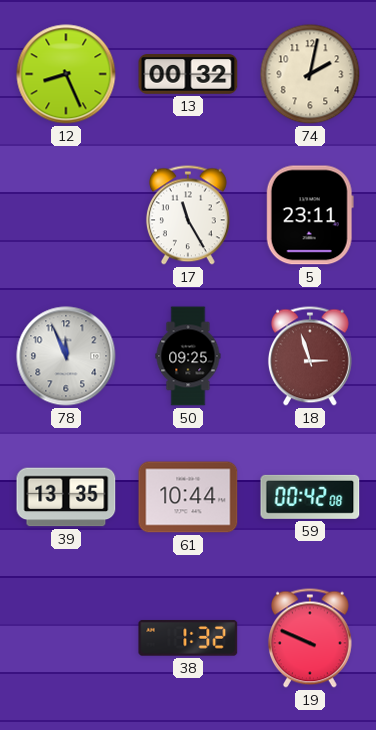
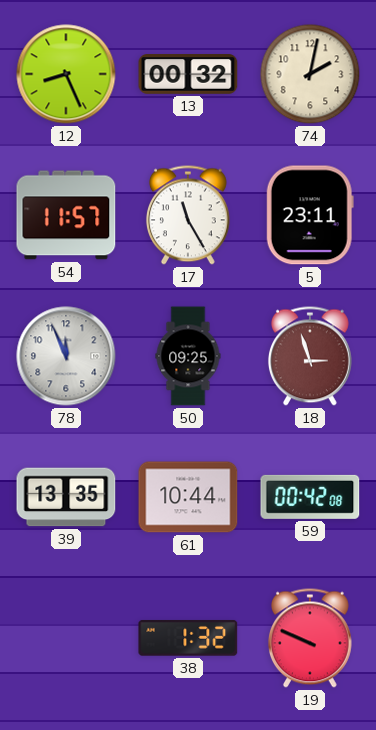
54: none -> 11:57
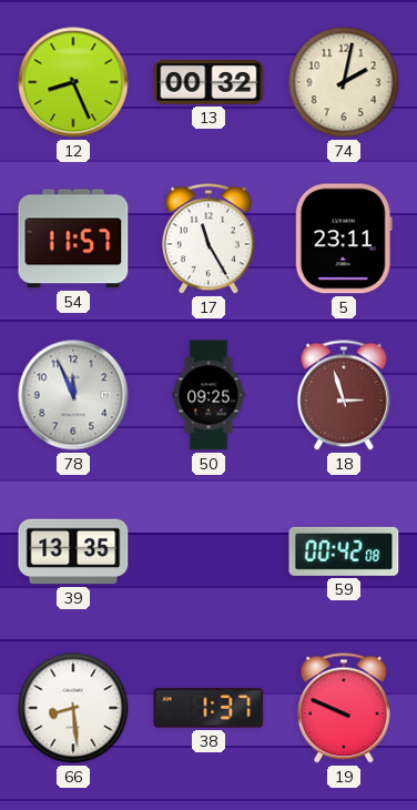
61: 10:44 -> none
66: none -> 8:29
38: 1:32 -> 1:37
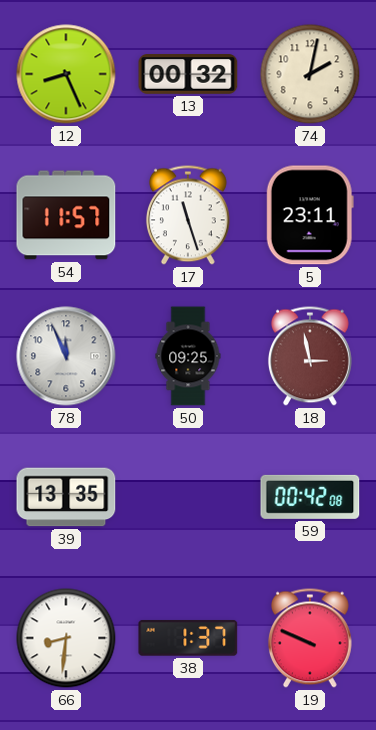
17: 11:25 -> 11:27
18: 2:57 -> 2:58
66: 8:29 -> 8:31
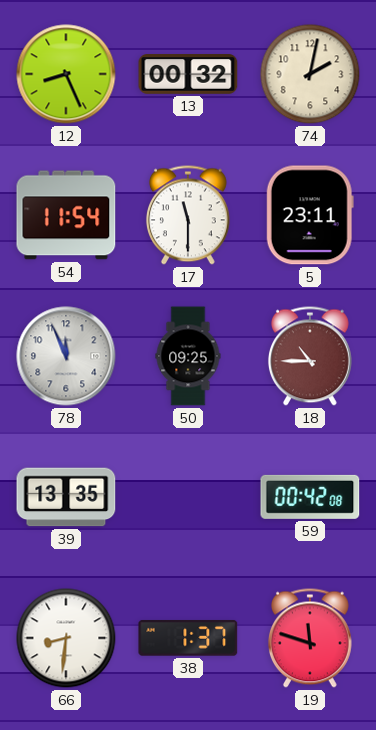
54: 11:57 -> 11:54
17: 11:27 -> 11:30
18: 2:58 -> 10:45
19: 9:49 -> 11:48
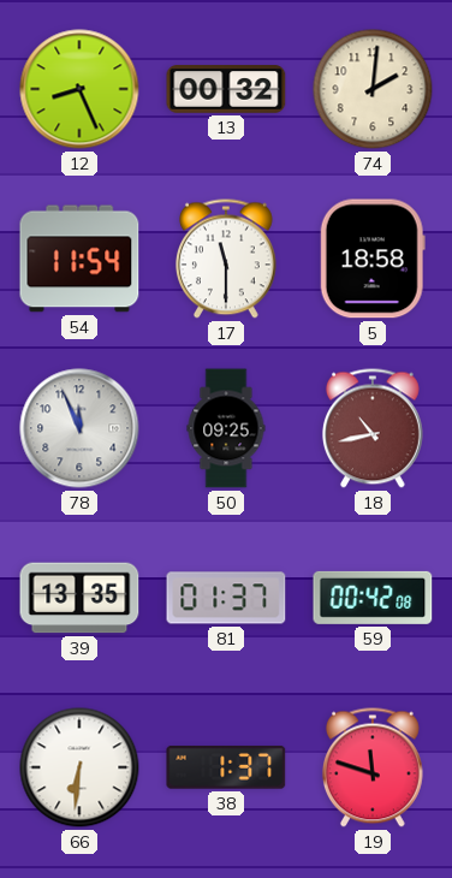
74: 2:02 -> 2:01
5: 23:11 -> 18:58
18: 10:45 -> 10:43
81: none -> 01:37
66: 8:31 -> 6:31
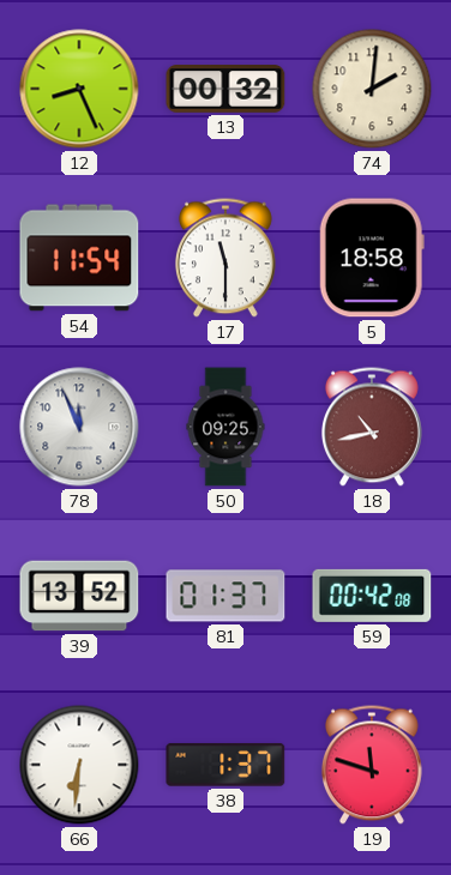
39: 13:35 -> 13:52
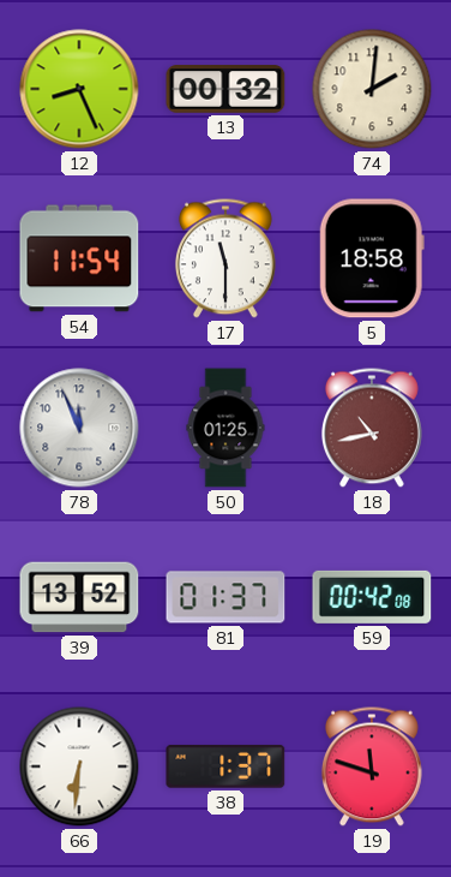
50: 09:25 -> 01:25
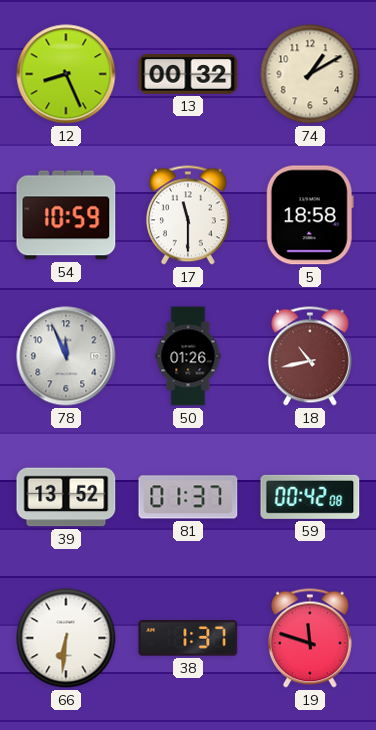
74: 2:01 -> 1:10
54: 11:54 -> 10:59
50: 01:25 -> 01:26
